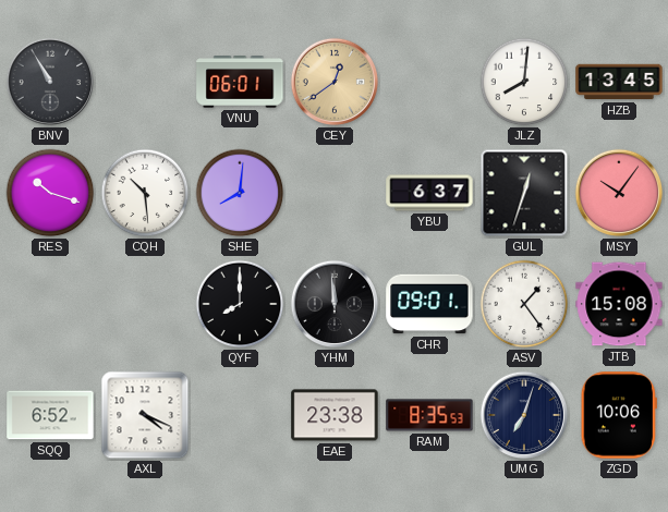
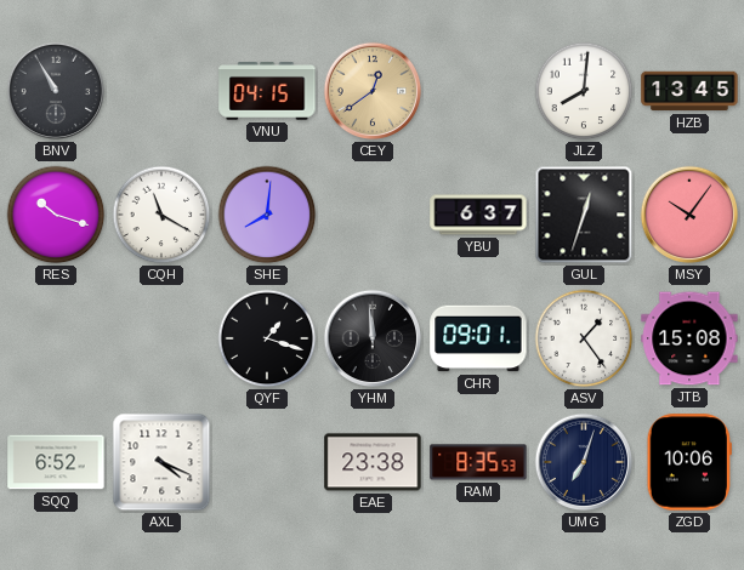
VNU: 06:01 -> 04:15
CQH: 10:29 -> 11:20
QYF: 8:00 -> 1:18
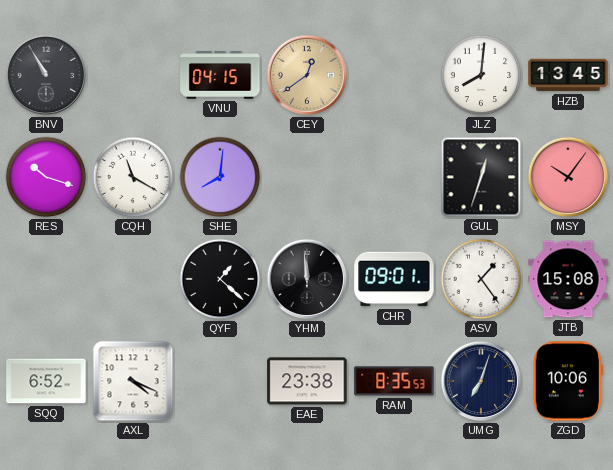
YBU: 6:37 -> none
QYF: 1:18 -> 1:22
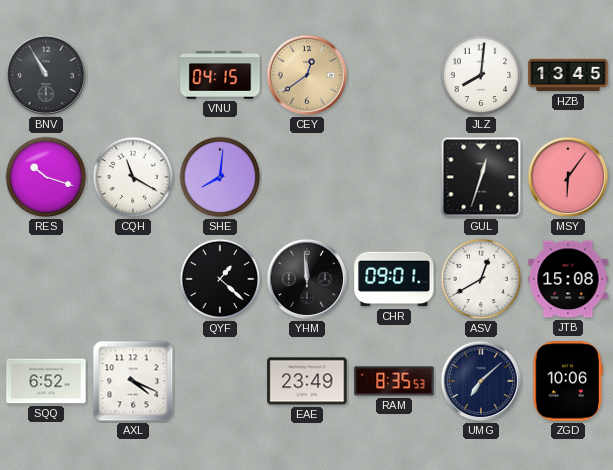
MSY: 10:06 -> 6:06
ASV: 1:24 -> 12:40
EAE: 23:38 -> 23:49
UMG: 7:03 -> 7:08
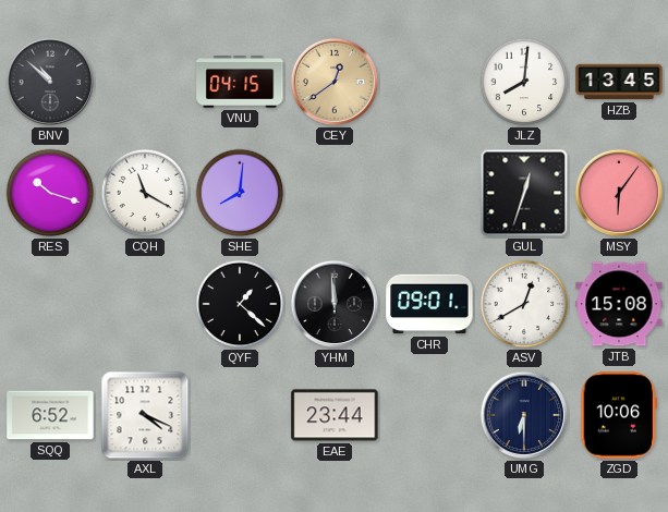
BNV: 10:55 -> 10:52
EAE: 23:49 -> 23:44
RAM: 8:35 -> none
UMG: 7:08 -> 6:30
